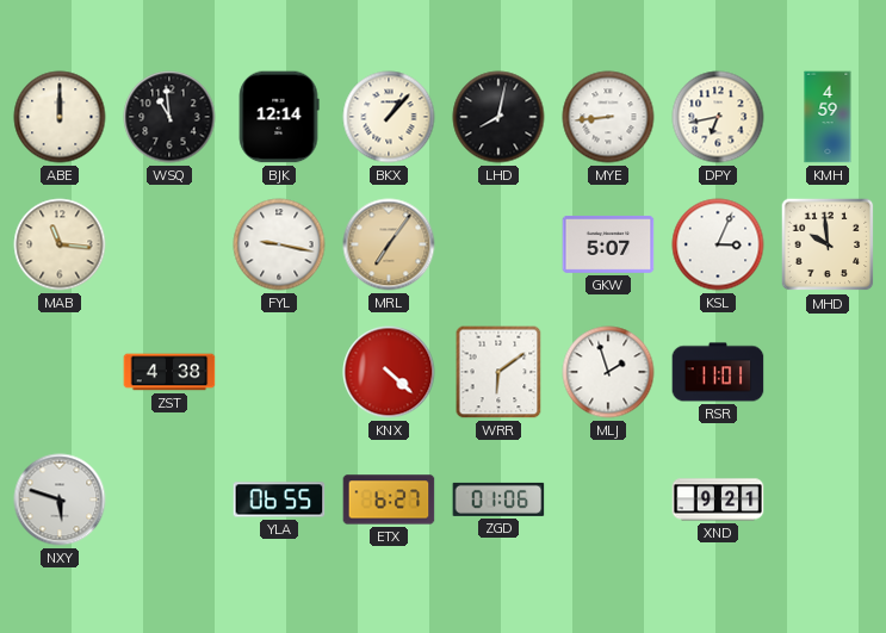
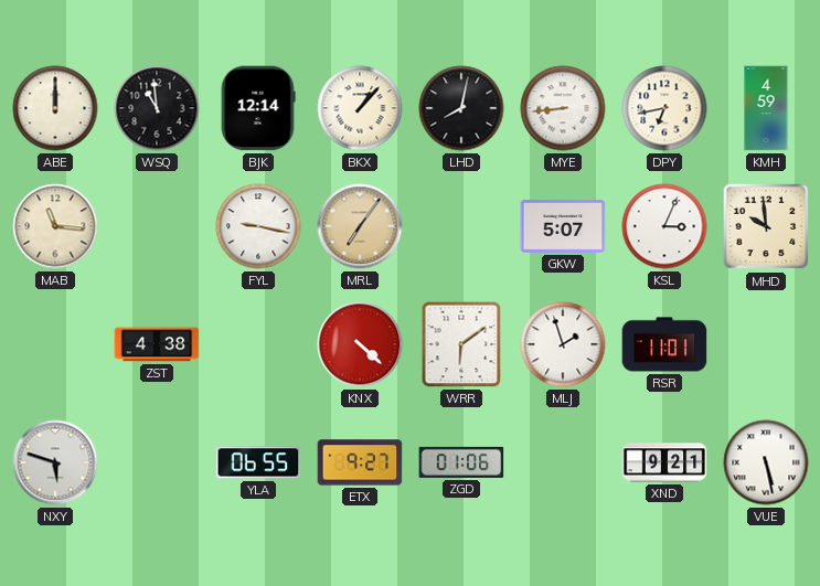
ETX: 6:27 -> 9:27
VUE: none -> 5:28
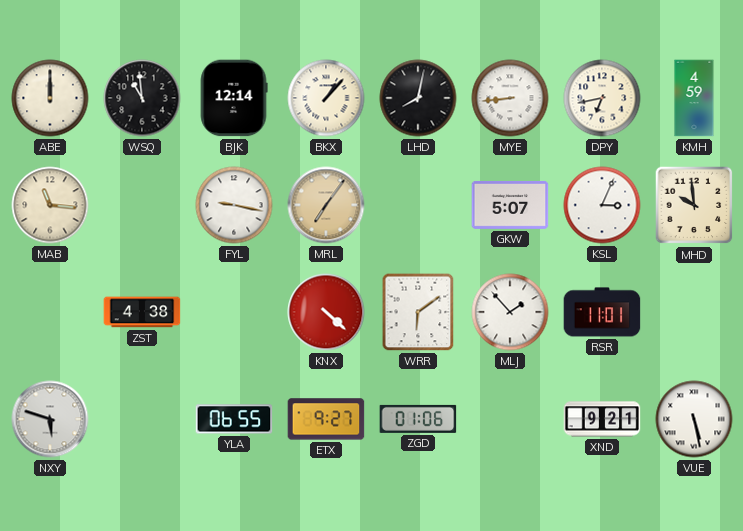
MLJ: 1:57 -> 1:53
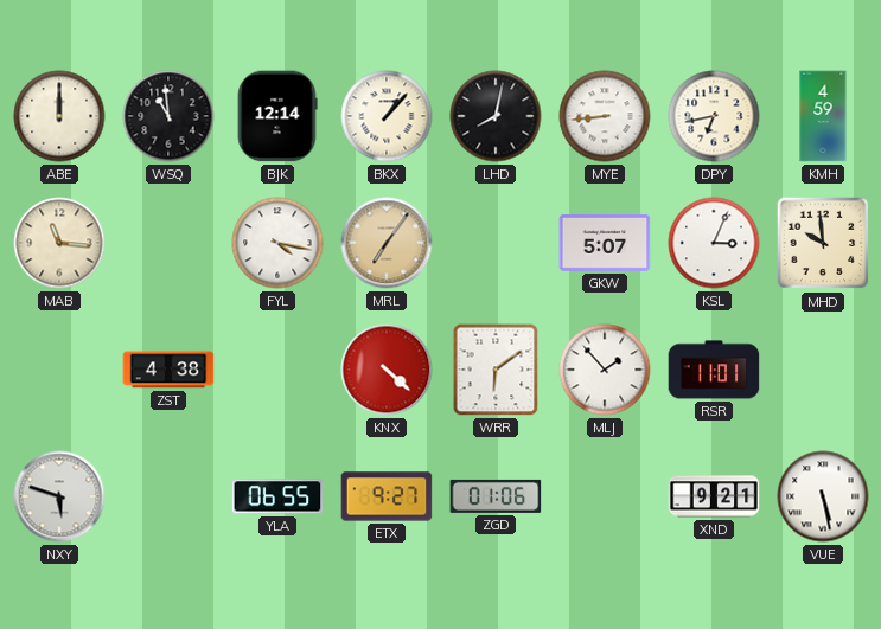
FYL: 9:17 -> 4:17
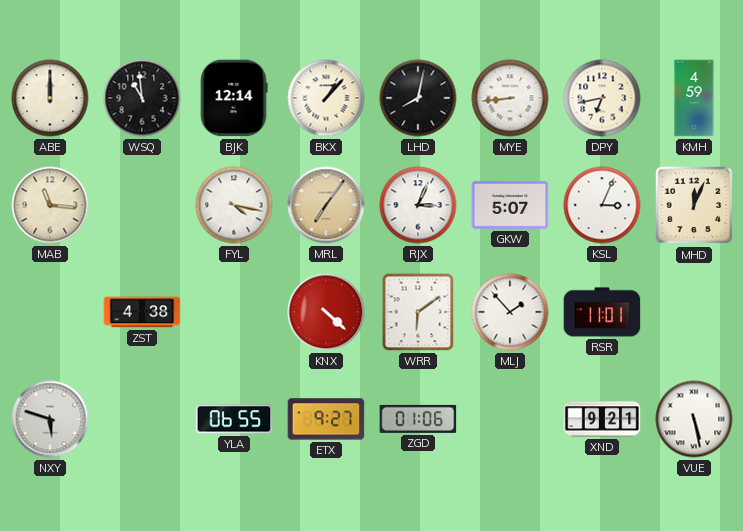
RJX: none -> 3:04
MHD: 9:59 -> 12:04
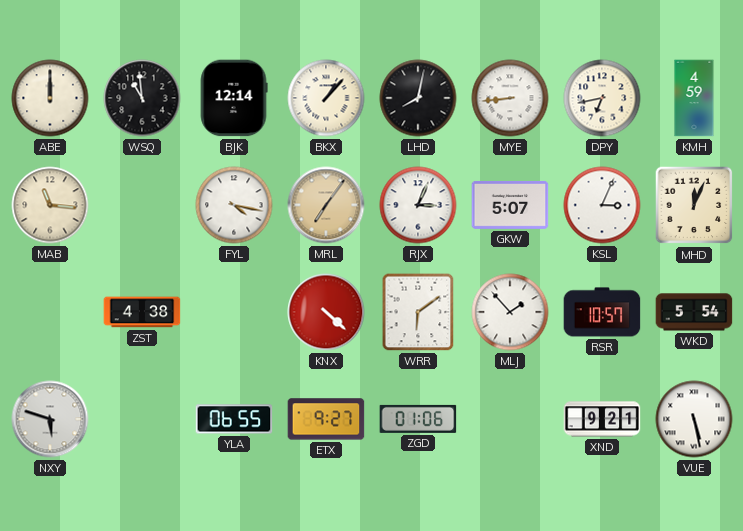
RSR: 11:01 -> 10:57
WKD: none -> 5:54
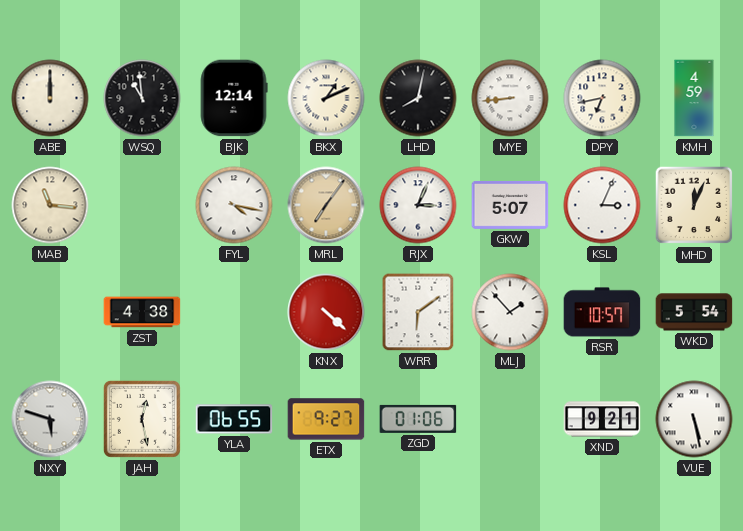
BKX: 1:07 -> 1:11
JAH: none -> 12:28
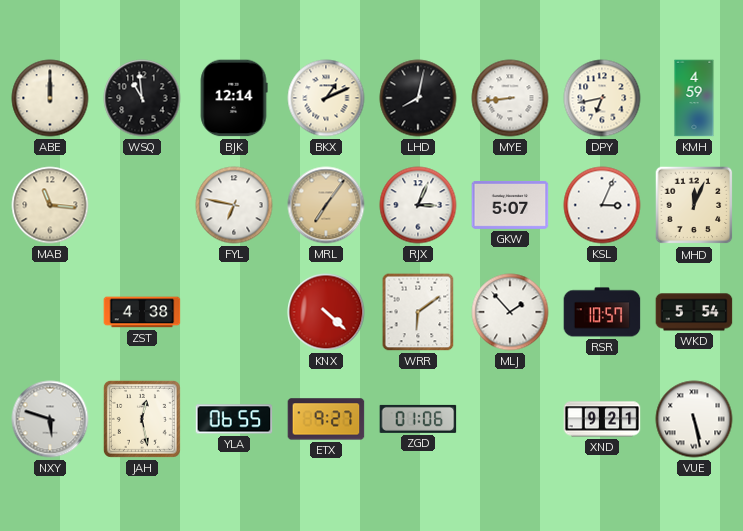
FYL: 4:17 -> 6:47
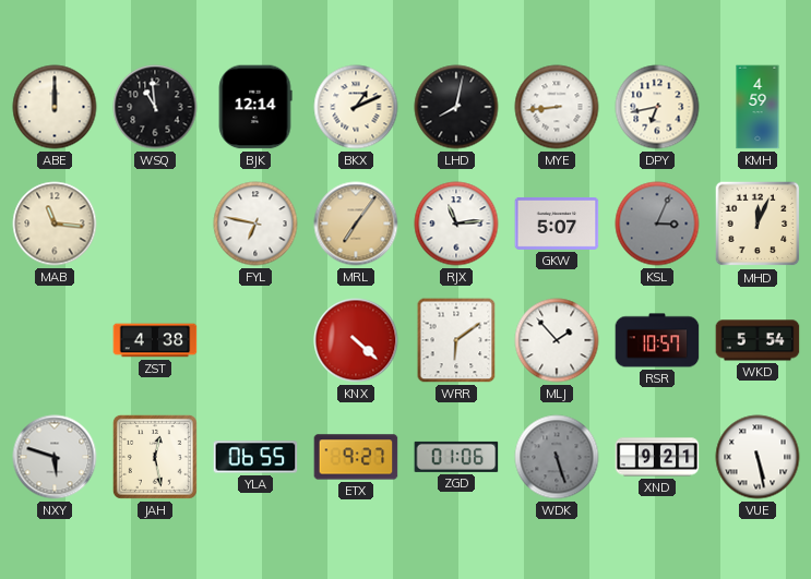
RJX: 3:04 -> 11:14
KSL dial: white -> grey
WDK: none -> 5:27
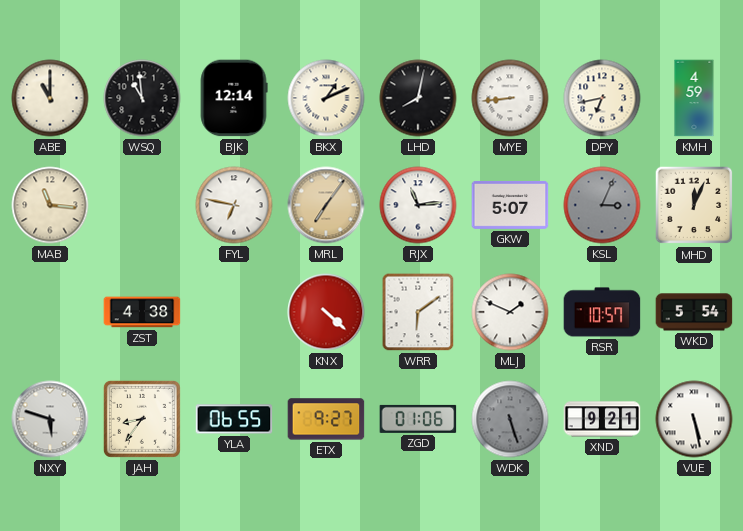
ABE: 12:00 -> 11:00
MLJ: 1:53 -> 1:49
JAH: 12:28 -> 8:36
